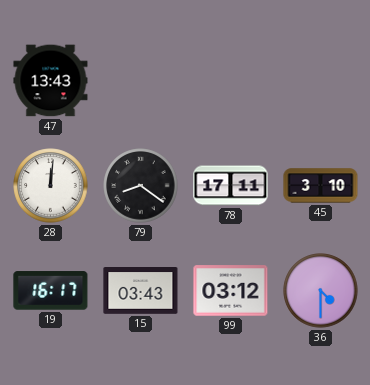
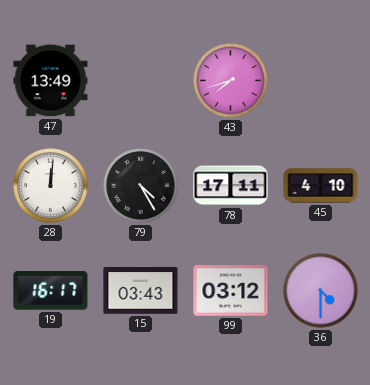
47: 13:43 -> 13:49
43: none -> 7:42
79: 8:21 -> 4:25
45: 3:10 -> 4:10
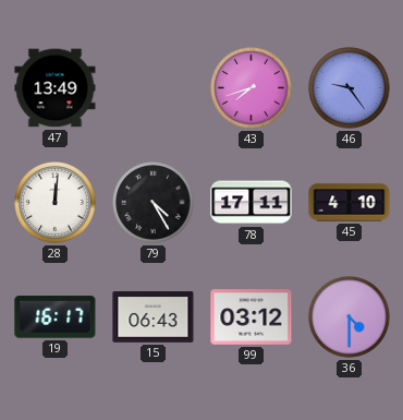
46: none -> 9:24
15: 03:43 -> 06:43
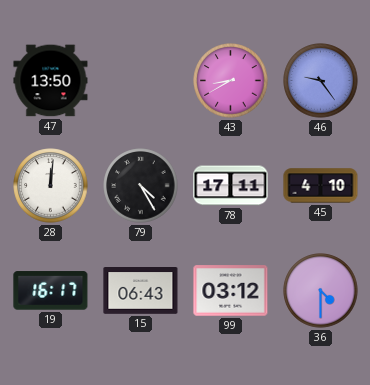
47: 13:49 -> 13:50
43: 7:42 -> 8:40
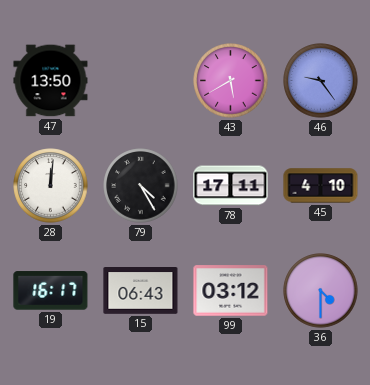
43: 8:40 -> 5:40
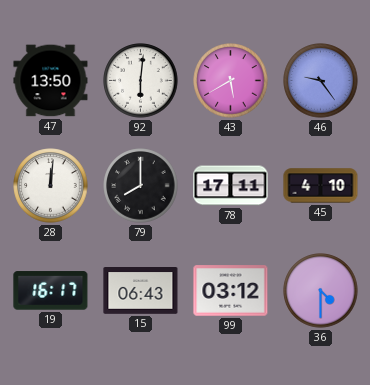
92: none -> 6:01
79: 4:25 -> 8:00
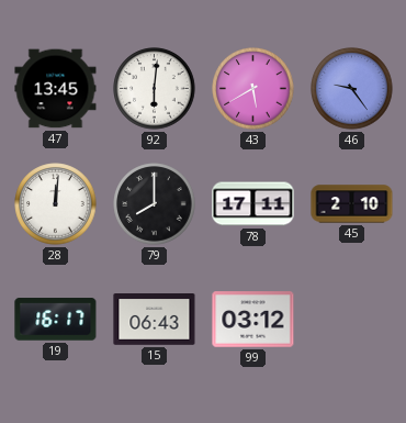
47: 13:50 -> 13:45
45: 4:10 -> 2:10
36: 4:30 -> none
